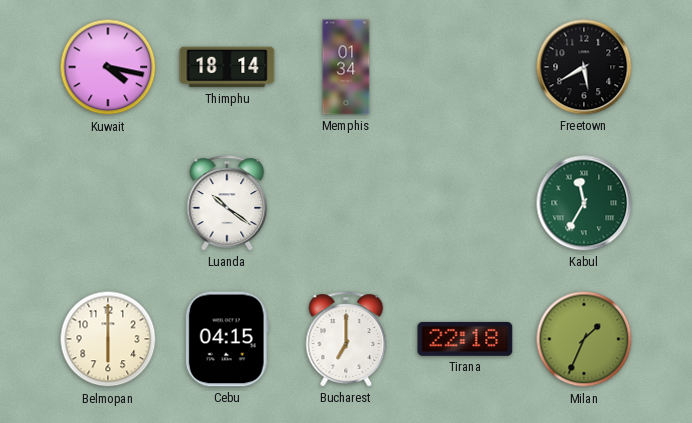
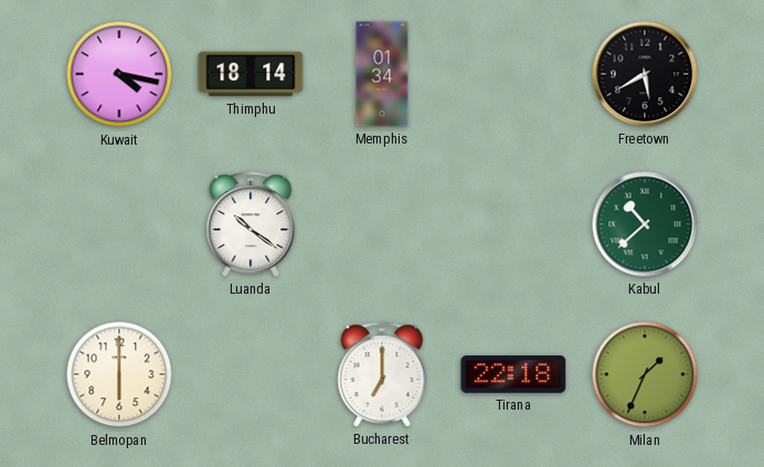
Kabul: 11:35 -> 10:38
Cebu: 04:15 -> none
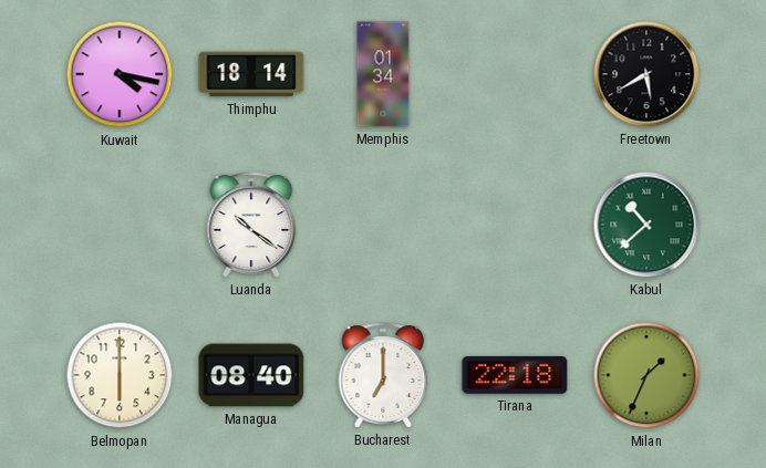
Managua: none -> 08:40
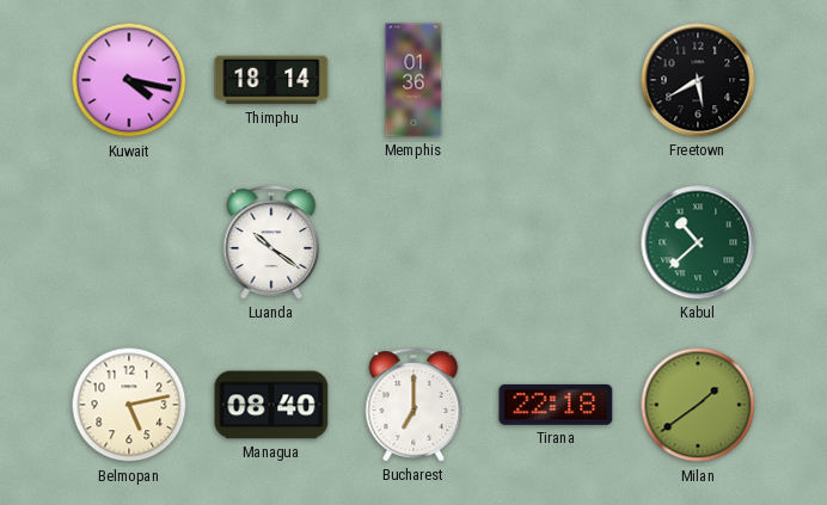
Memphis: 01:34 -> 01:36
Belmopan: 6:00 -> 5:13
Milan: 1:34 -> 1:39
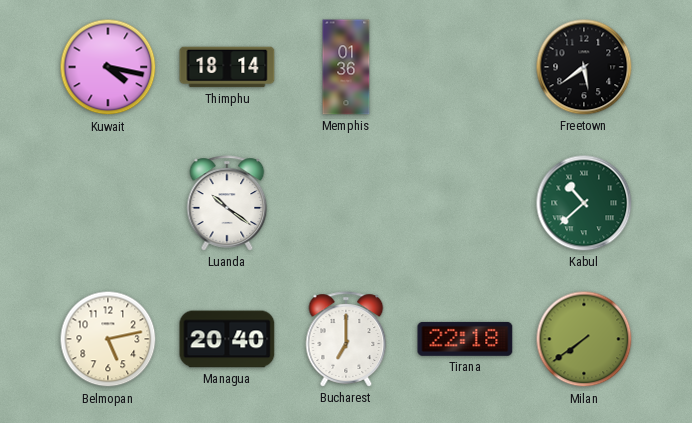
Freetown: 5:40 -> 5:39
Managua: 08:40 -> 20:40
Milan: 1:39 -> 7:39
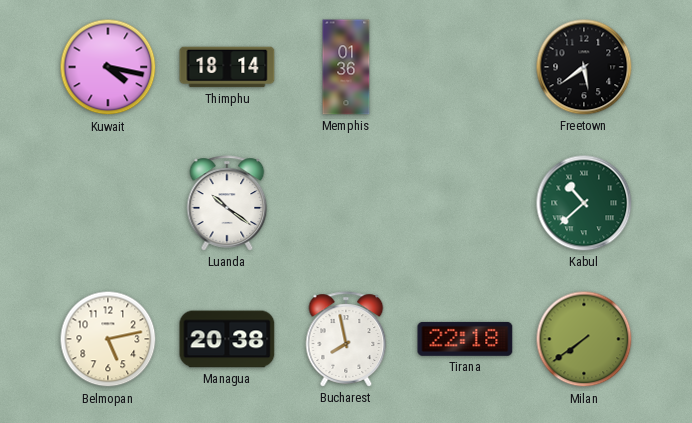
Managua: 20:40 -> 20:38
Bucharest: 7:00 -> 7:58
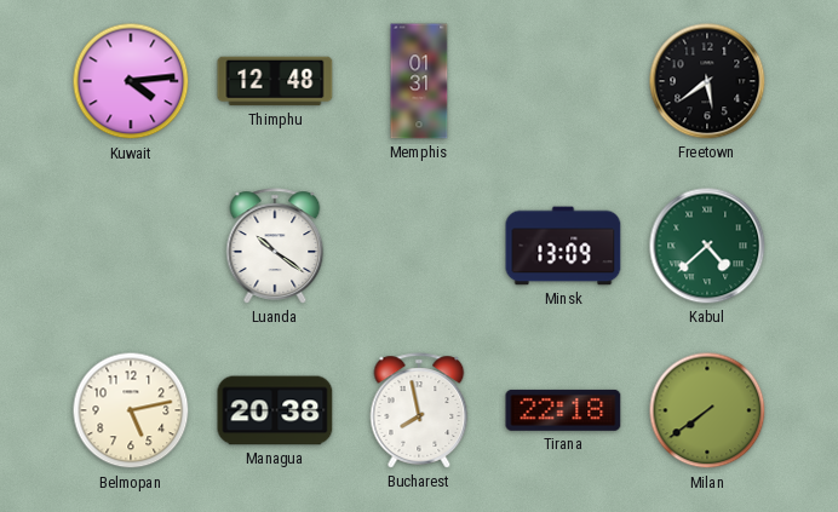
Kuwait: 4:17 -> 4:14
Thimphu: 18:14 -> 12:48
Memphis: 01:36 -> 01:31
Minsk: none -> 13:09
Kabul: 10:38 -> 4:38
